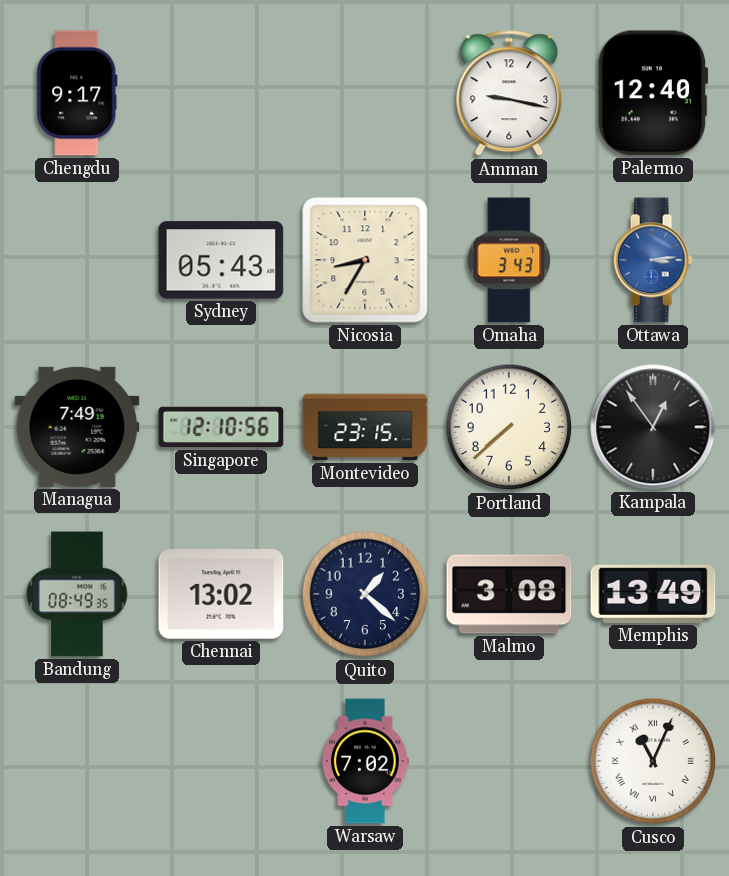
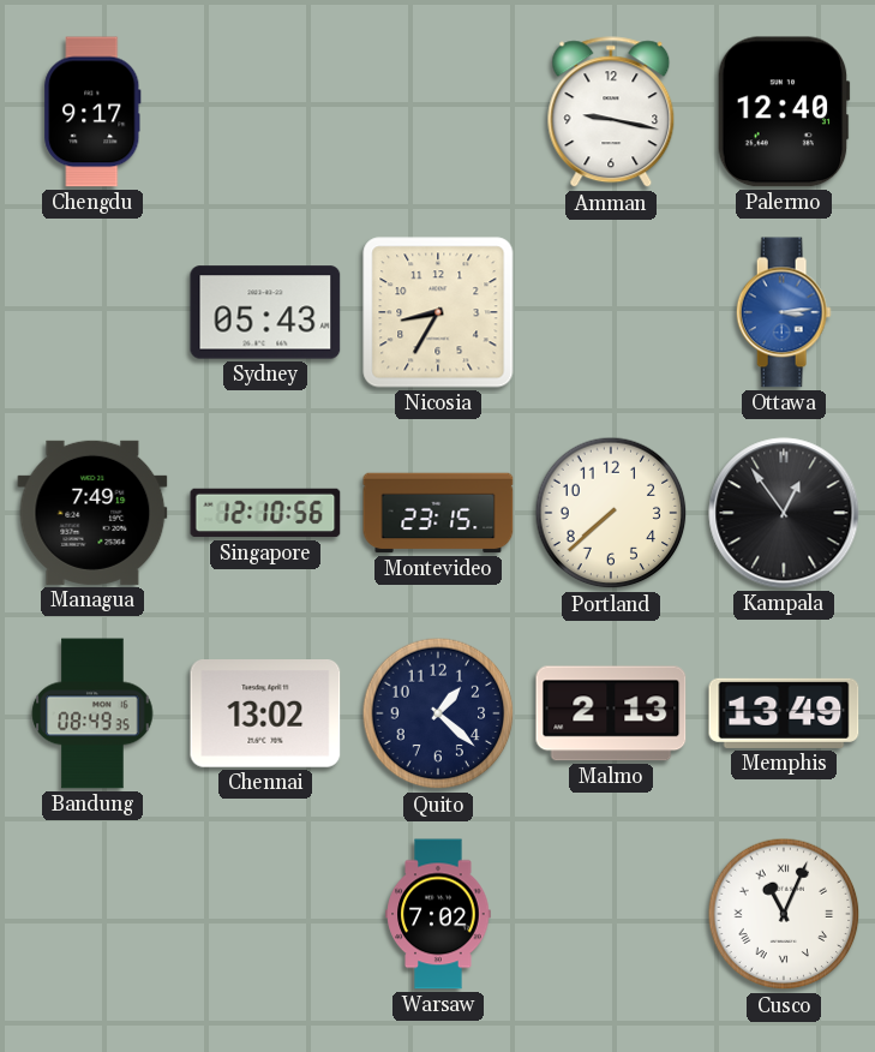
Omaha: 3:43 -> none
Malmo: 3:08 -> 2:13
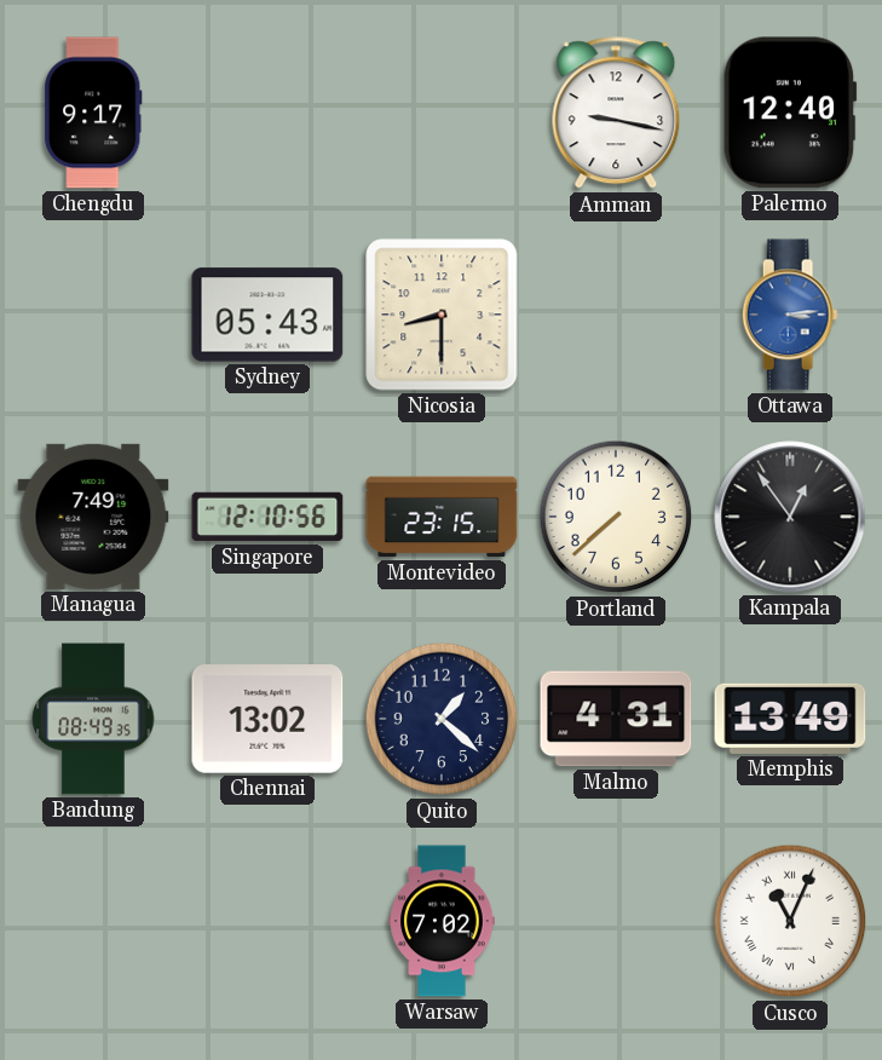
Nicosia: 8:35 -> 8:30
Malmo: 2:13 -> 4:31
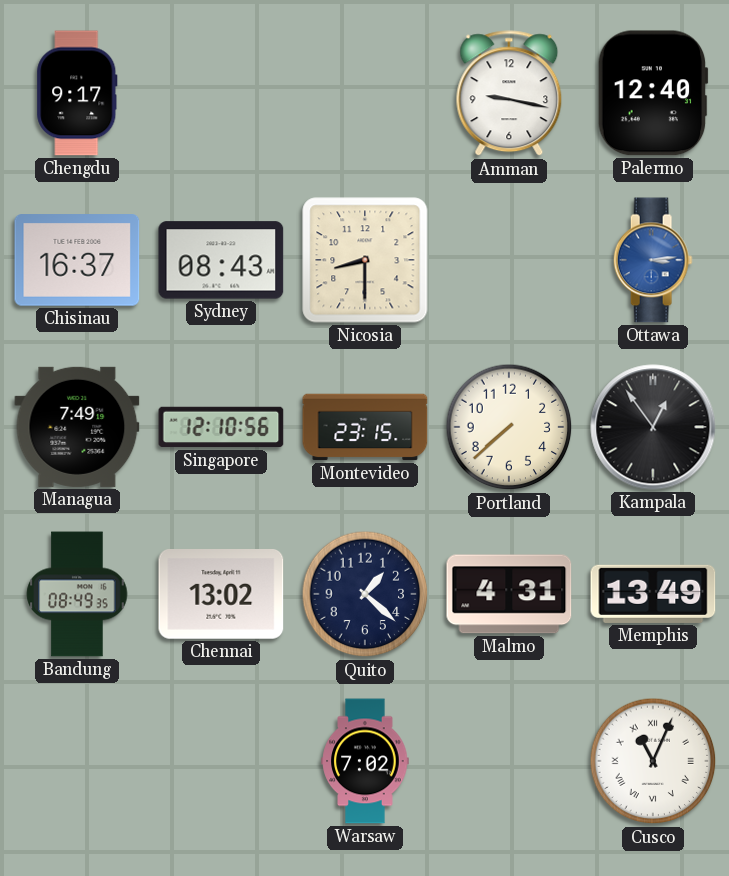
Chisinau: none -> 16:37
Sydney: 05:43 -> 08:43
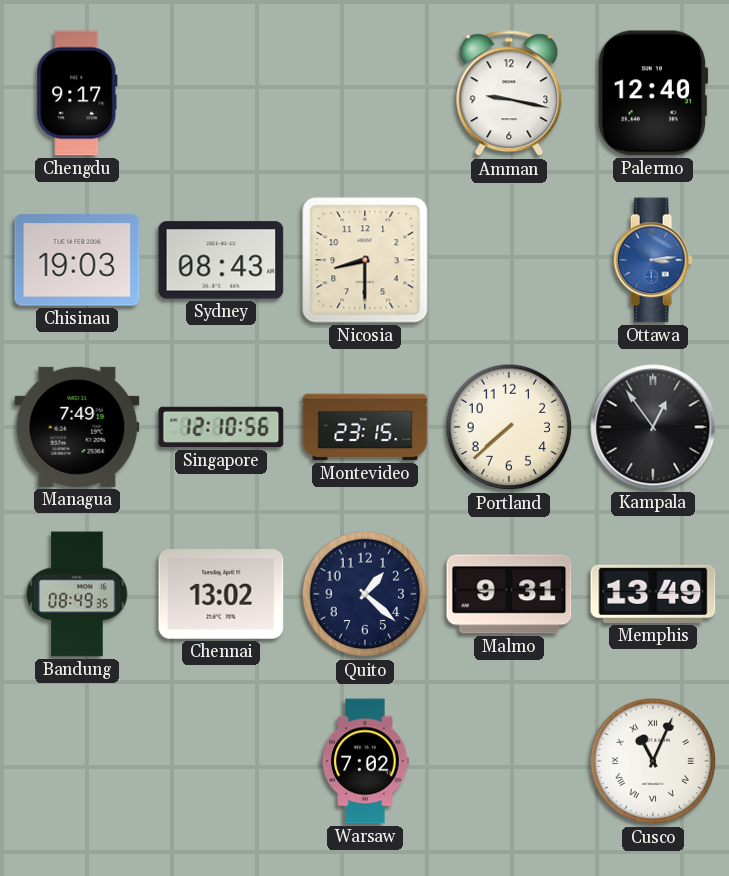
Chisinau: 16:37 -> 19:03
Malmo: 4:31 -> 9:31
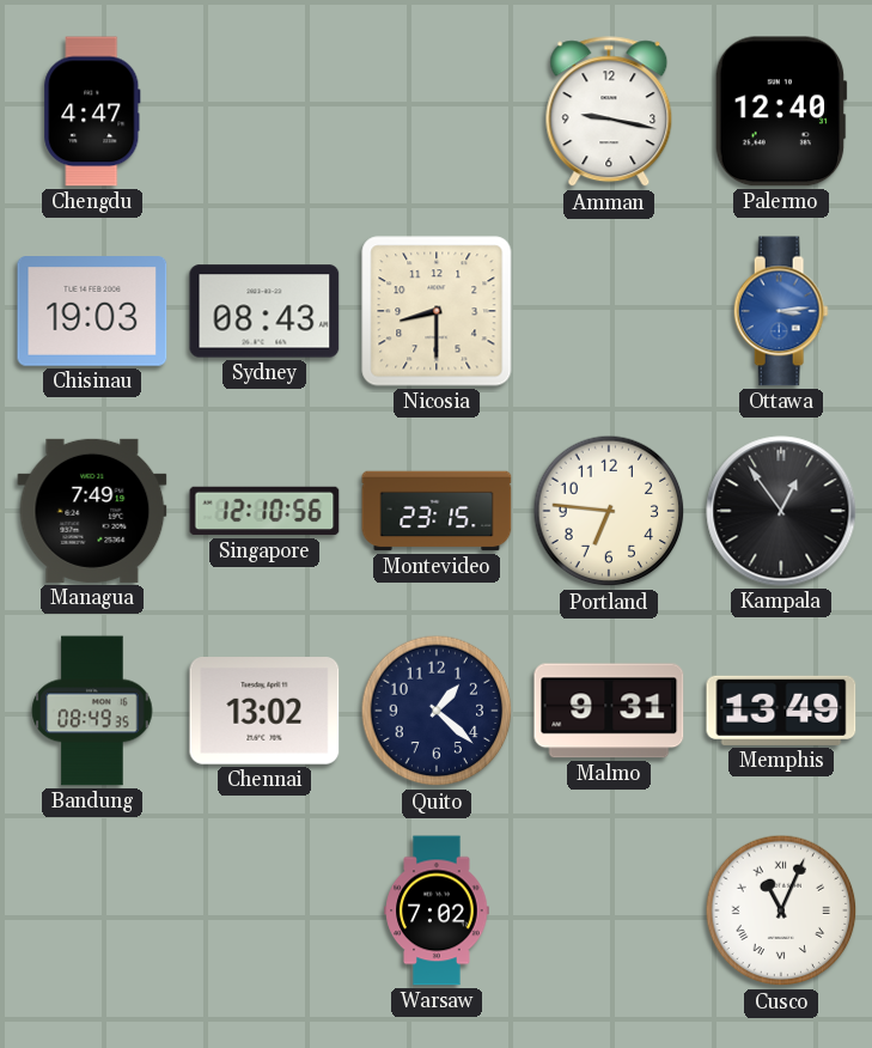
Chengdu: 9:17 -> 4:47
Portland: 7:38 -> 6:46
